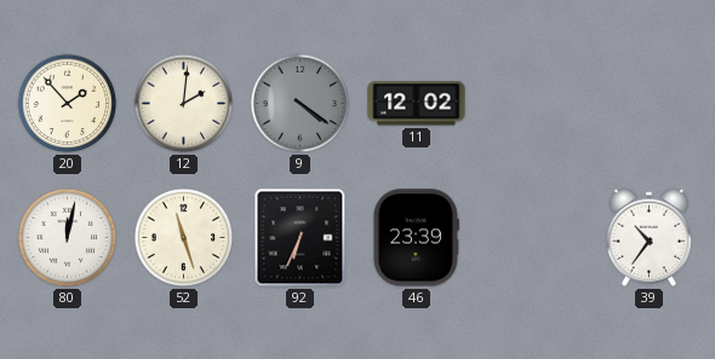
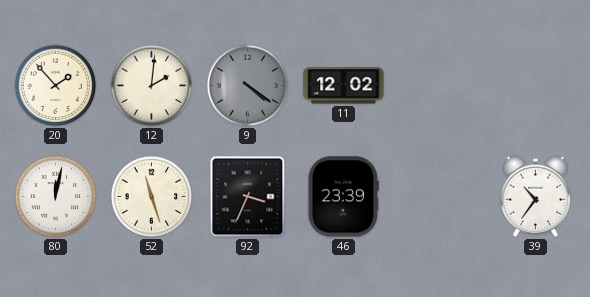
92: 6:34 -> 3:34
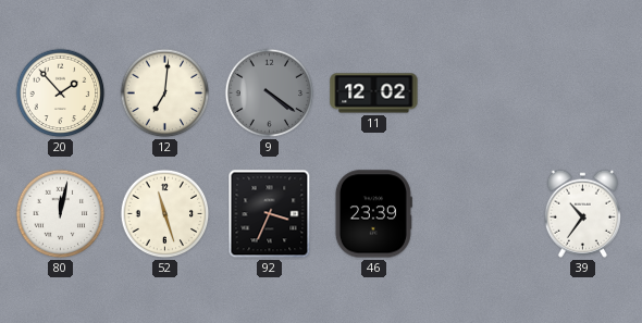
12: 2:01 -> 7:01
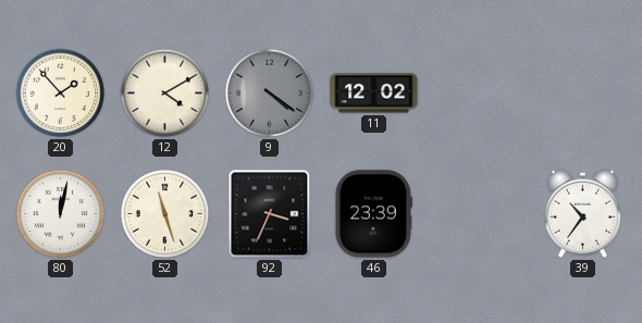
12: 7:01 -> 4:10
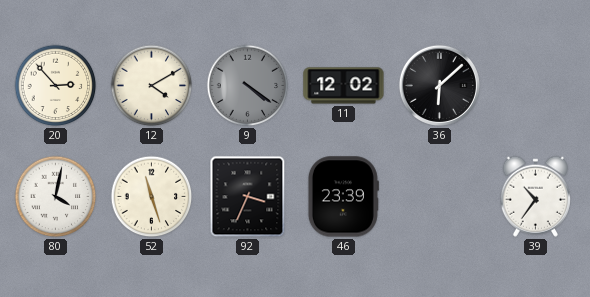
20: 1:53 -> 2:53
36: none -> 6:08
80: 12:02 -> 4:02
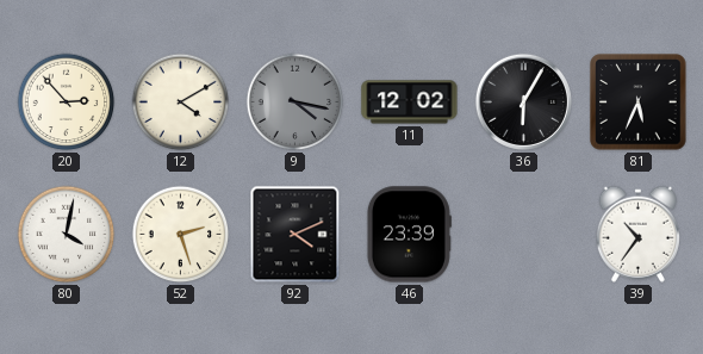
9: 4:21 -> 4:17
36: 6:08 -> 6:05
81: none -> 5:34
52: 11:27 -> 2:27
92: 3:34 -> 4:11
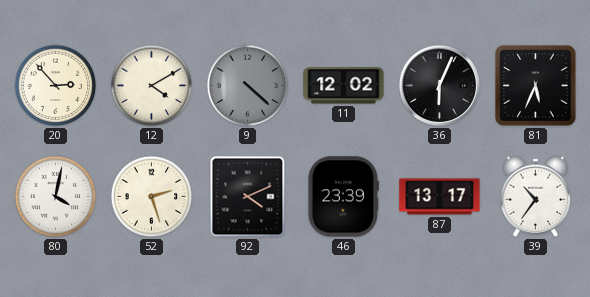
9: 4:17 -> 4:22
36: 6:05 -> 6:04
87: none -> 13:17
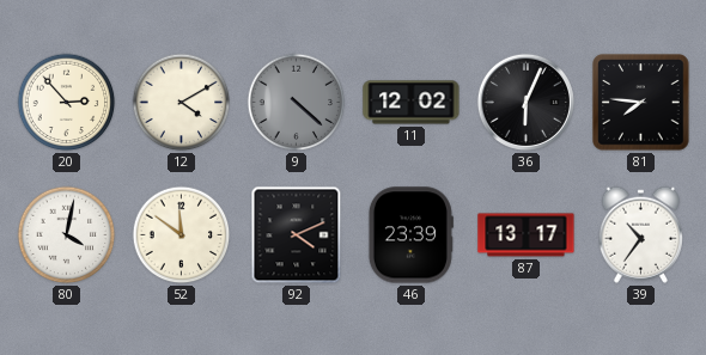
81: 5:34 -> 7:46
52: 2:27 -> 11:51
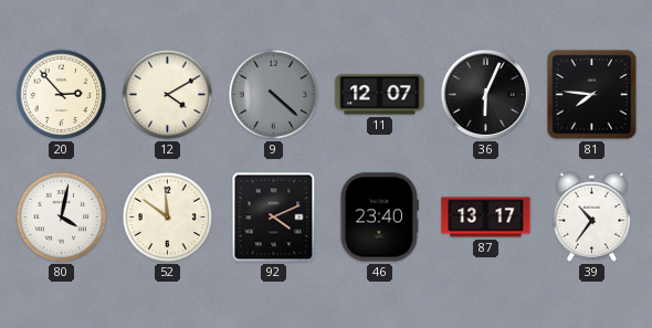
11: 12:02 -> 12:07
46: 23:39 -> 23:40
